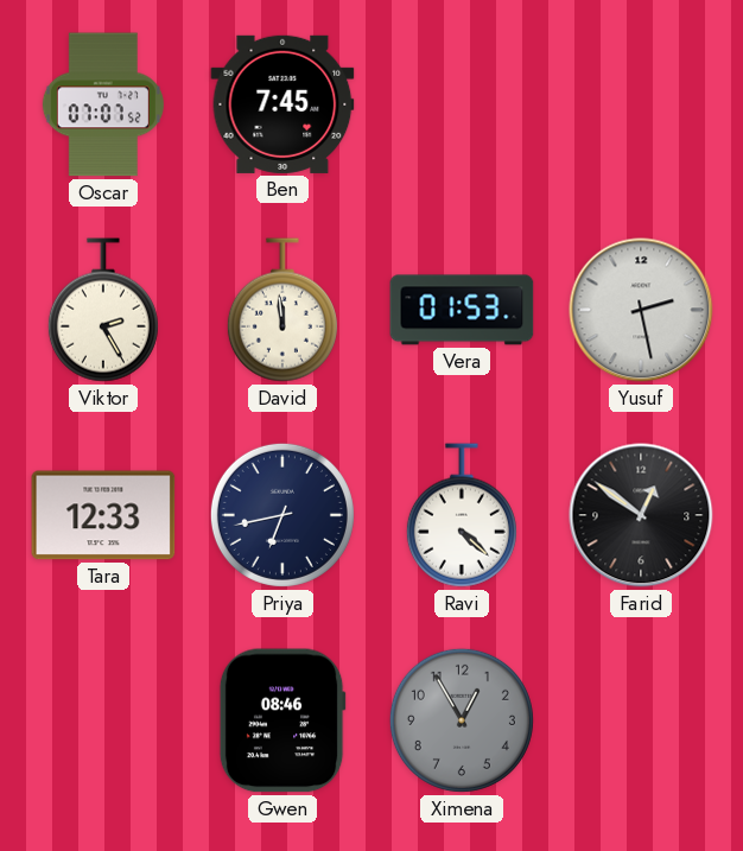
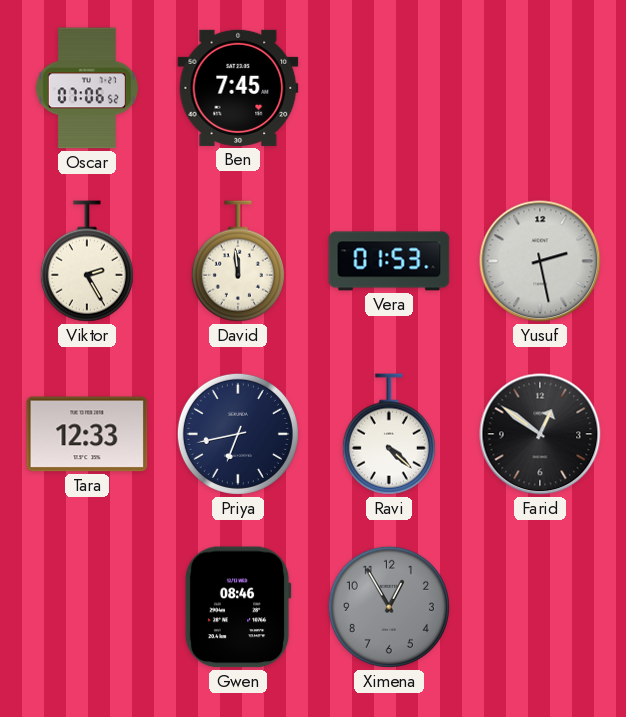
Oscar: 07:07 -> 07:06
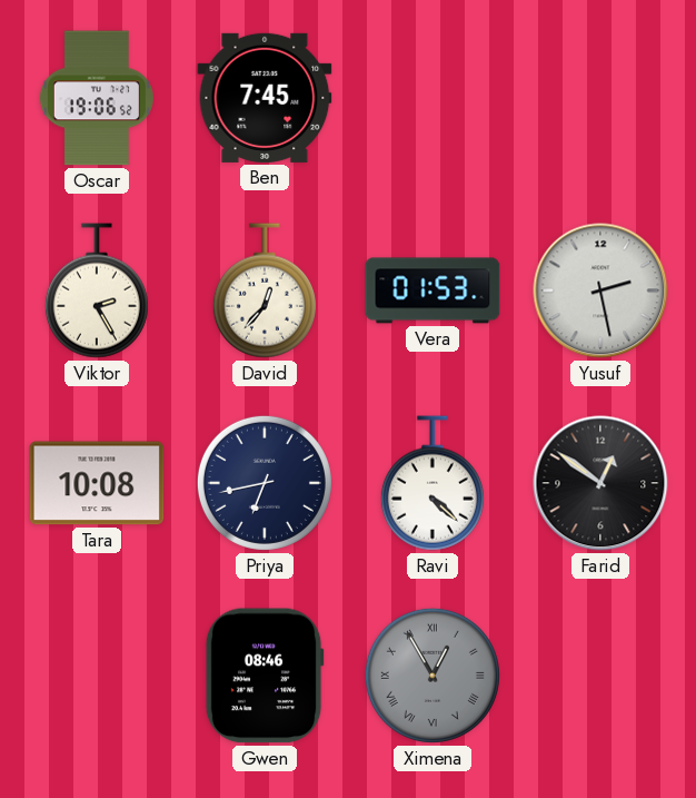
Oscar: 07:06 -> 19:06
David: 11:59 -> 12:37
Tara: 12:33 -> 10:08
Ximena numerals: Arabic -> Roman
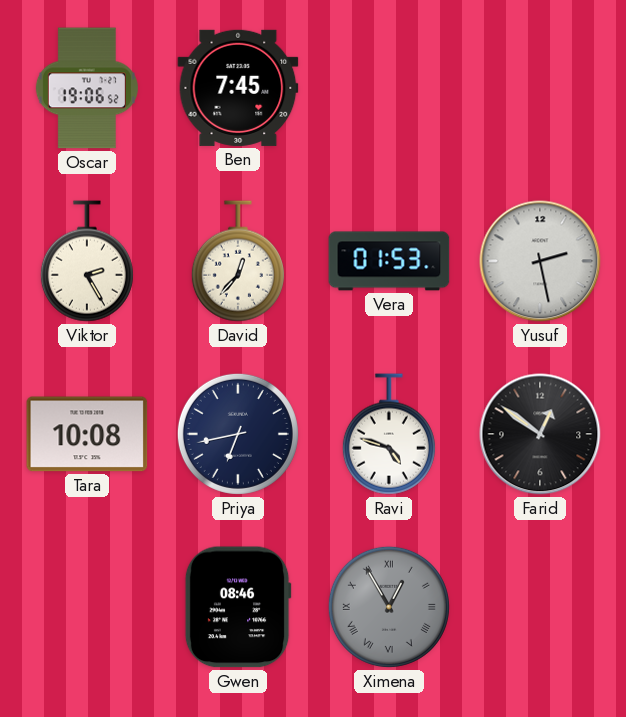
Ravi: 4:22 -> 4:48
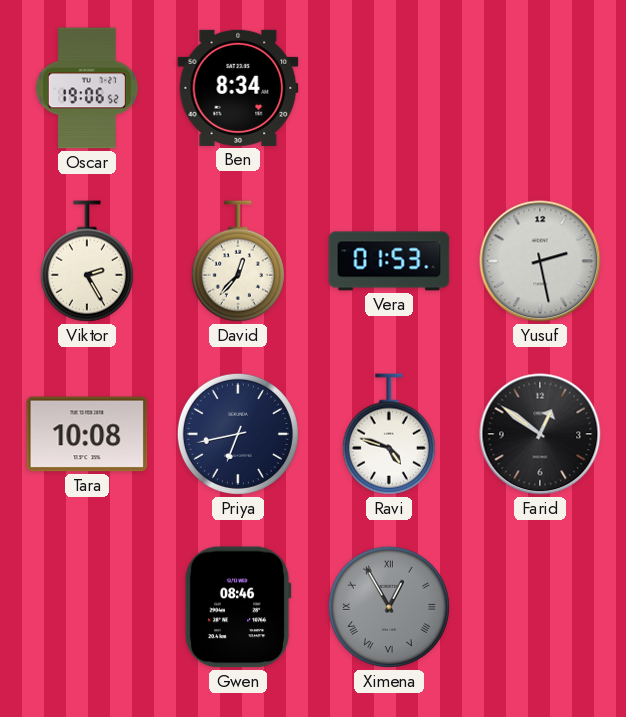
Ben: 7:45 -> 8:34
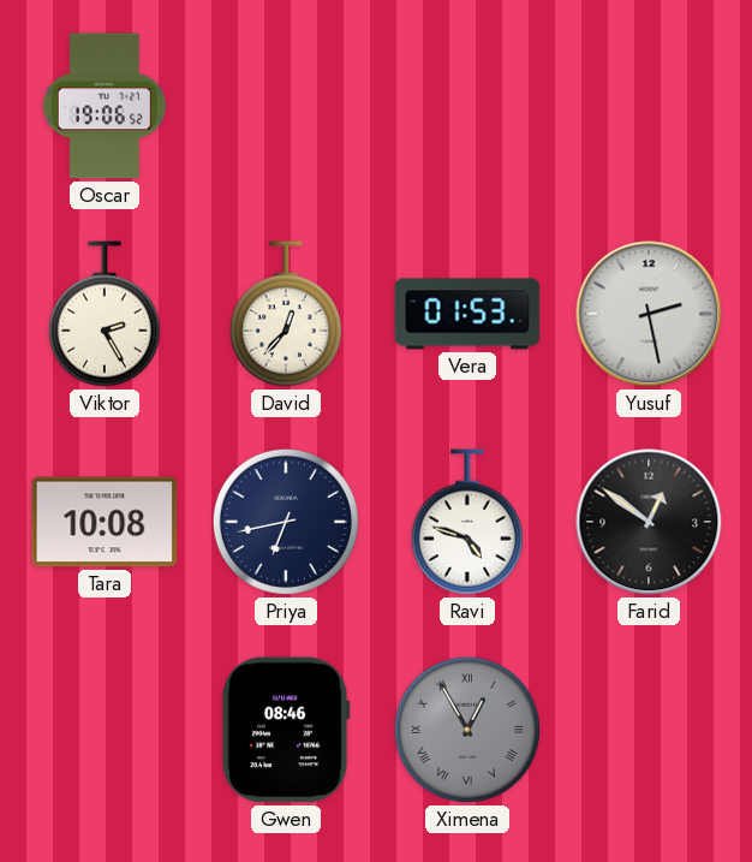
Ben: 8:34 -> none
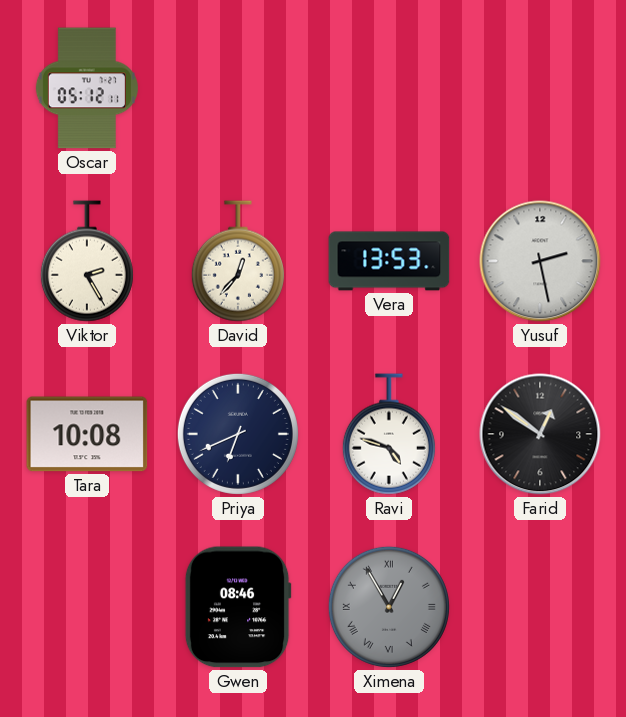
Oscar: 19:06 -> 05:12
Vera: 01:53 -> 13:53
Priya: 6:43 -> 6:41
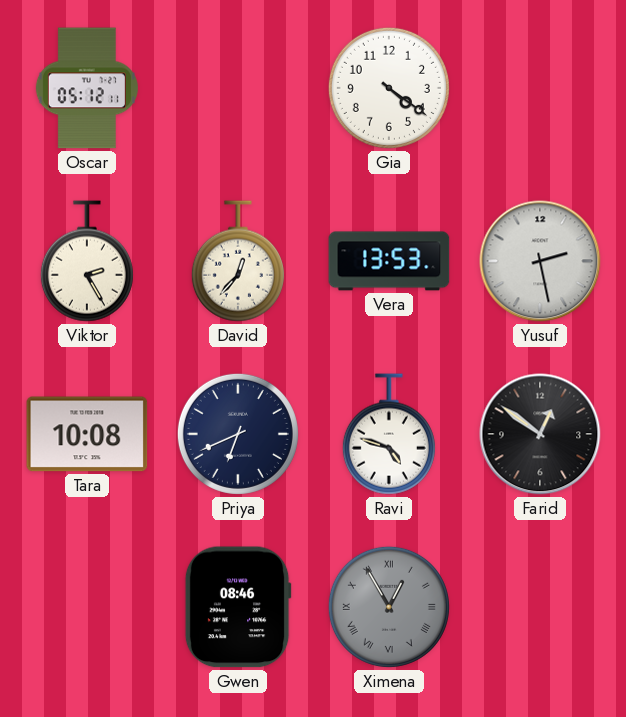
Gia: none -> 4:21
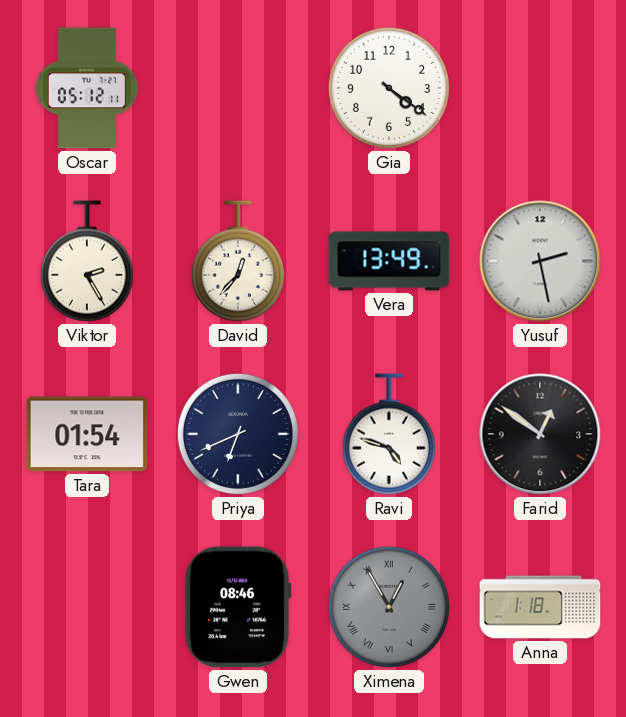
Vera: 13:53 -> 13:49
Tara: 10:08 -> 01:54
Anna: none -> 1:18
